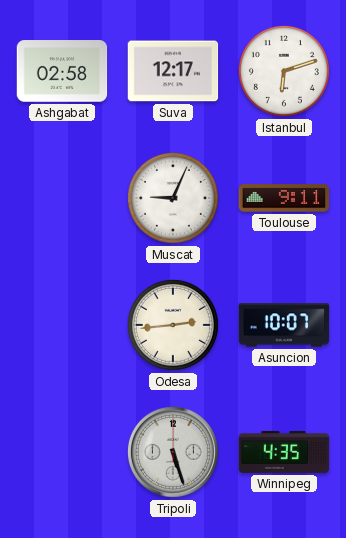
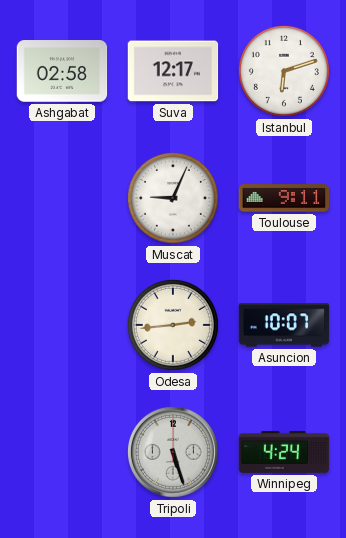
Winnipeg: 4:35 -> 4:24
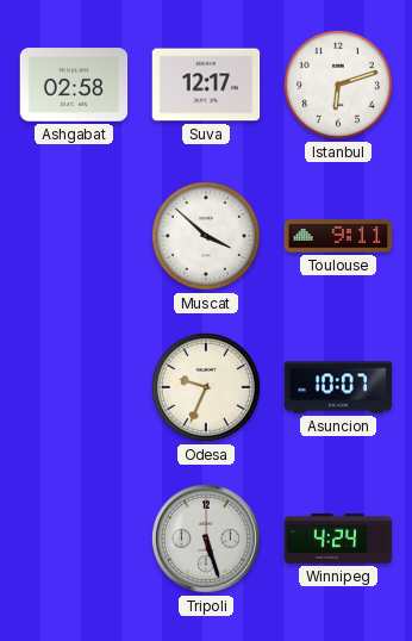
Muscat: 9:04 -> 3:52
Odesa: 2:44 -> 9:34
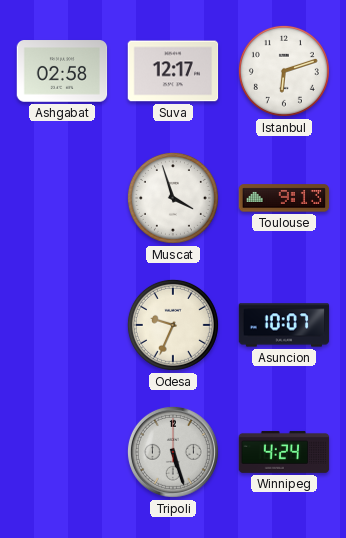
Muscat: 3:52 -> 3:57
Toulouse: 9:11 -> 9:13
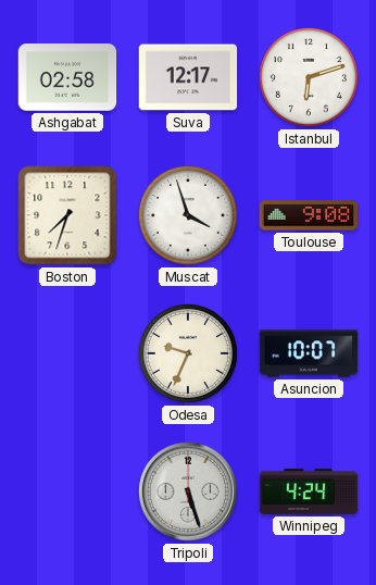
Boston: none -> 7:33
Toulouse: 9:13 -> 9:08
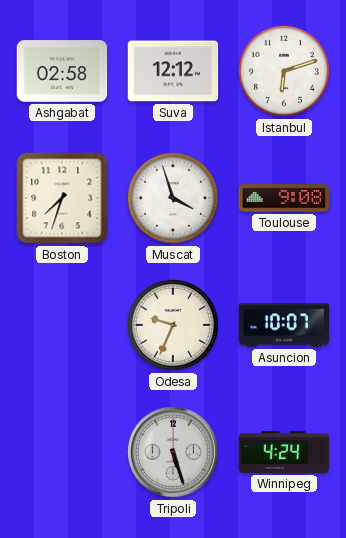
Suva: 12:17 -> 12:12
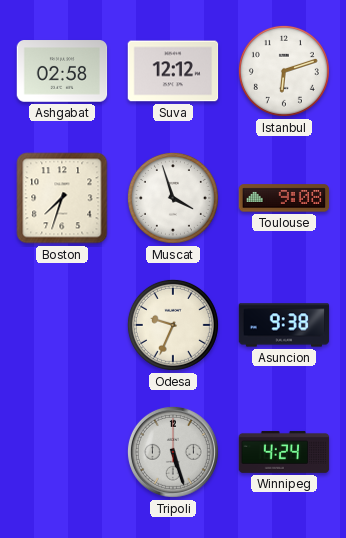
Asuncion: 10:07 -> 9:38
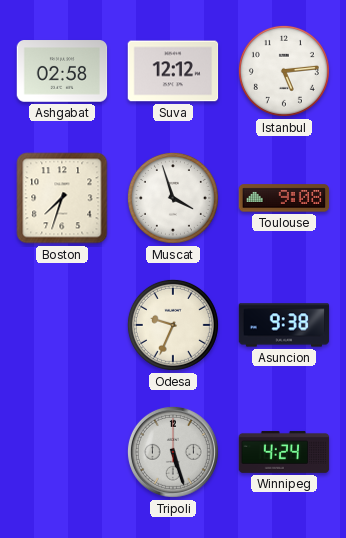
Istanbul: 6:12 -> 5:14
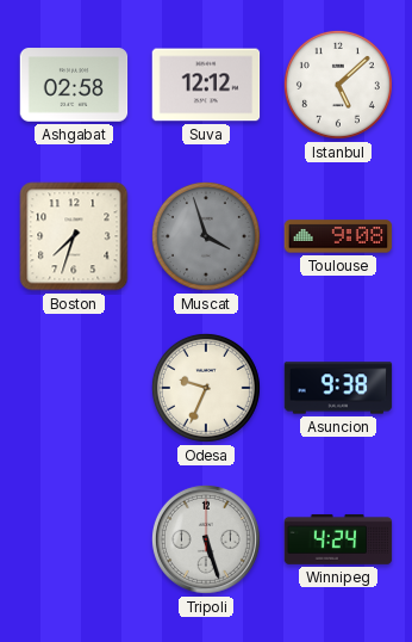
Istanbul: 5:14 -> 5:08
Muscat dial: white -> grey
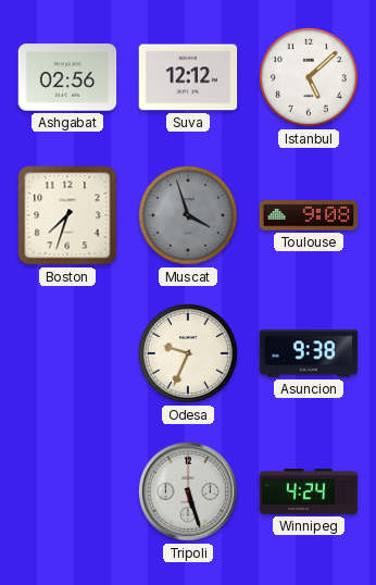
Ashgabat: 02:58 -> 02:56
